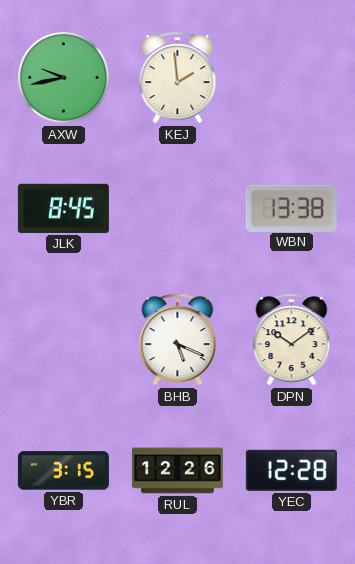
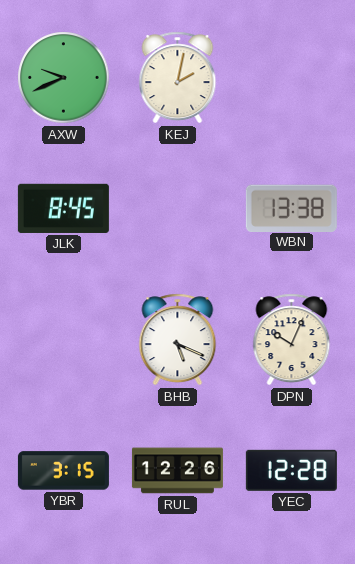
AXW: 9:43 -> 9:41
KEJ: 1:59 -> 2:02
DPN: 10:09 -> 10:04
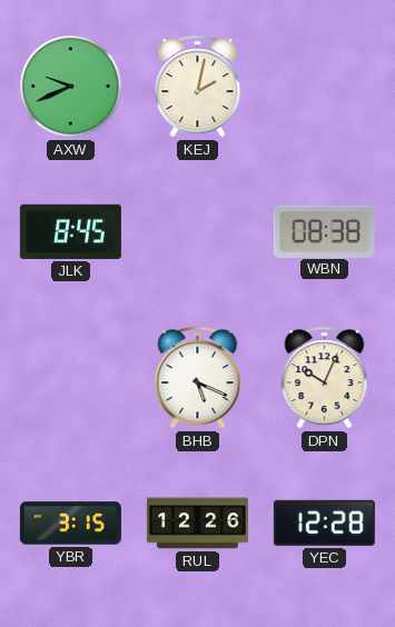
WBN: 13:38 -> 08:38
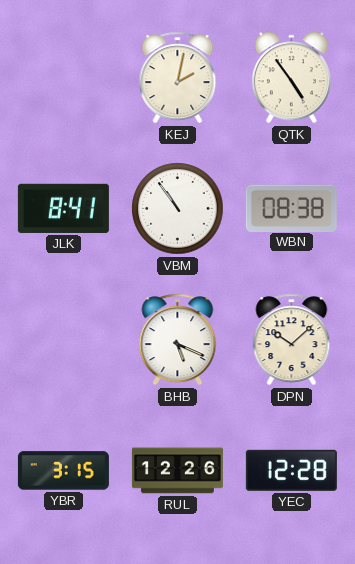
AXW: 9:41 -> none
QTK: none -> 4:54
JLK: 8:45 -> 8:41
VBM: none -> 10:54
DPN: 10:04 -> 10:08
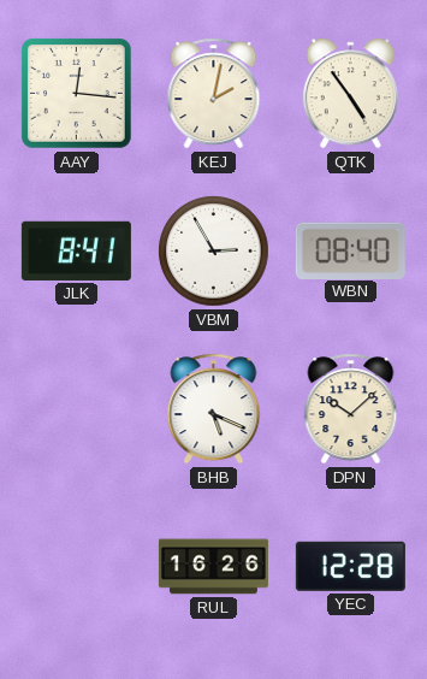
AAY: none -> 12:16
VBM: 10:54 -> 2:55
WBN: 08:38 -> 08:40
YBR: 3:15 -> none
RUL: 12:26 -> 16:26
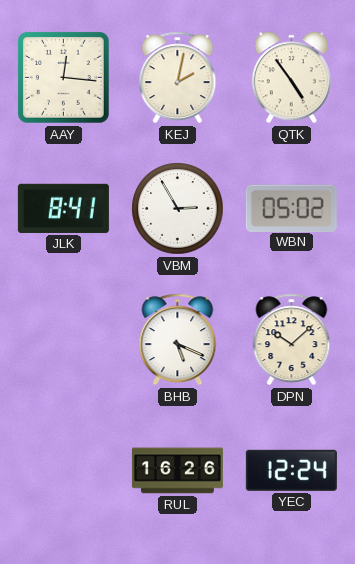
WBN: 08:40 -> 05:02
YEC: 12:28 -> 12:24
